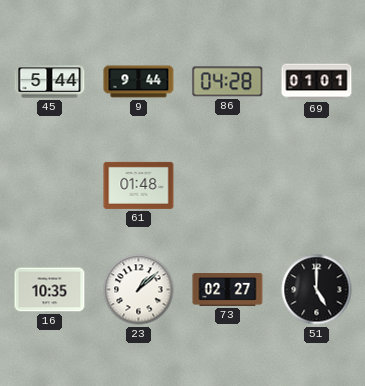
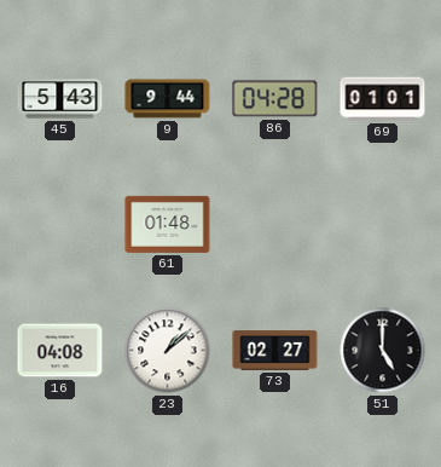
45: 5:44 -> 5:43
16: 10:35 -> 04:08
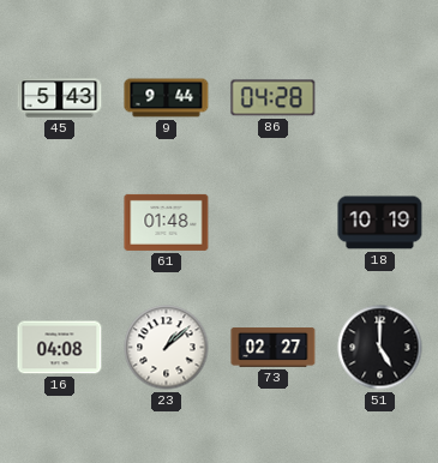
69: 01:01 -> none
18: none -> 10:19
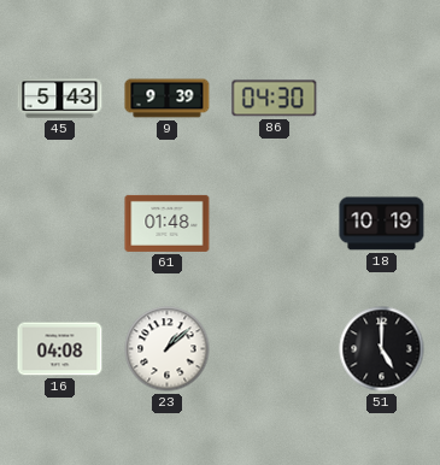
9: 9:44 -> 9:39
86: 04:28 -> 04:30
73: 02:27 -> none
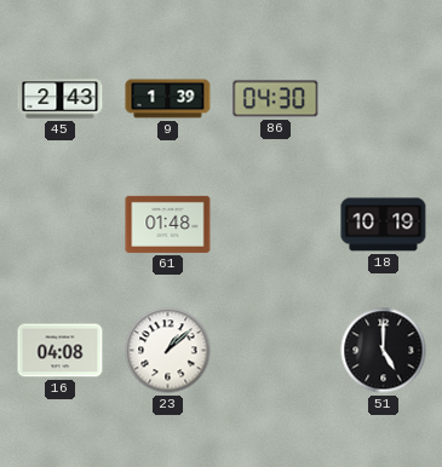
45: 5:43 -> 2:43
9: 9:39 -> 1:39
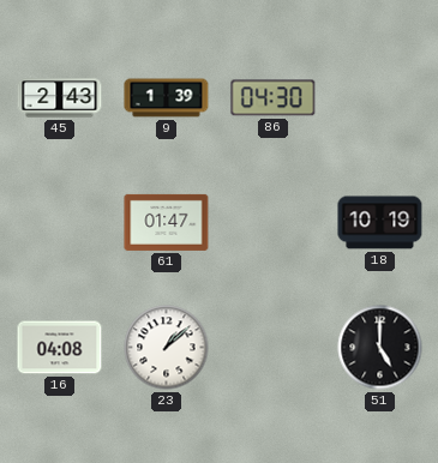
61: 01:48 -> 01:47
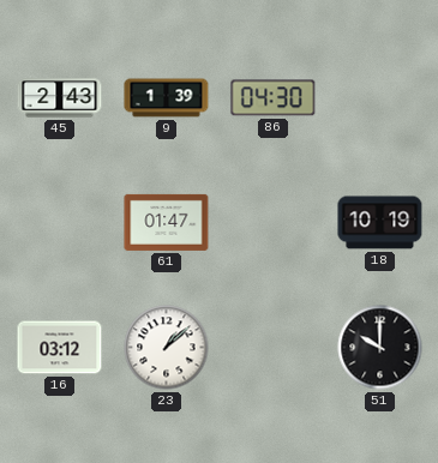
16: 04:08 -> 03:12
51: 5:00 -> 10:00
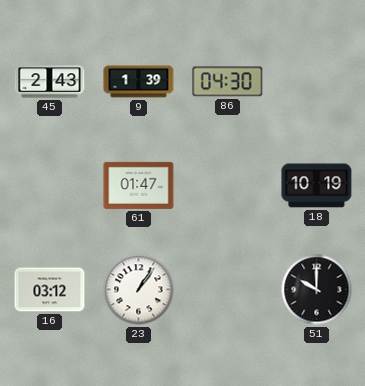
23: 1:08 -> 1:06
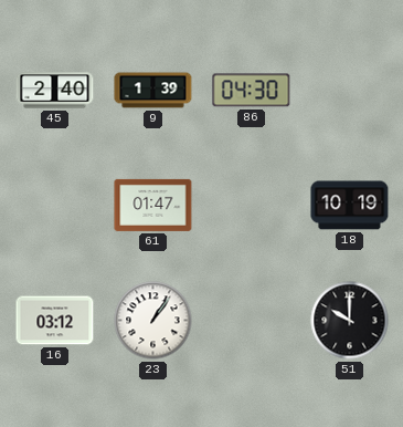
45: 2:43 -> 2:40
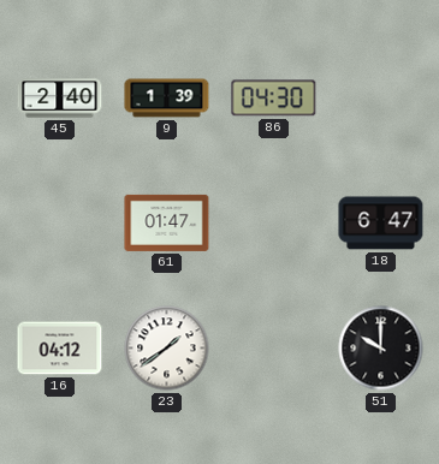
18: 10:19 -> 6:47
16: 03:12 -> 04:12
23: 1:06 -> 1:39
